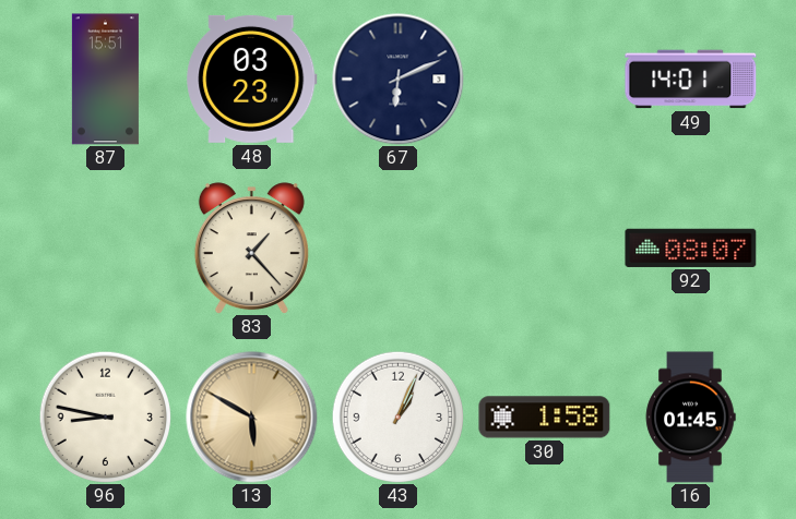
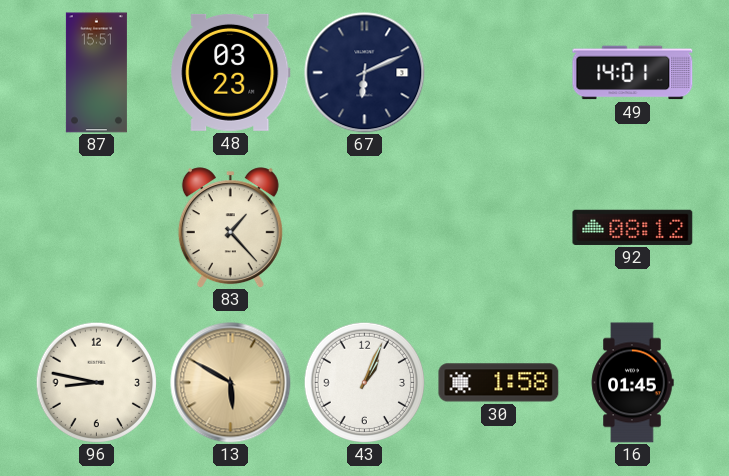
92: 08:07 -> 08:12
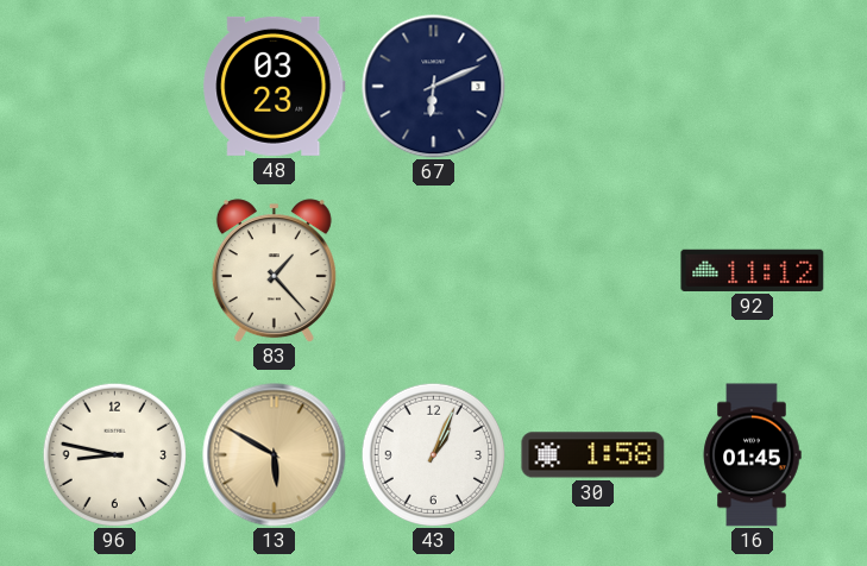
87: 15:51 -> none
49: 14:01 -> none
92: 08:12 -> 11:12
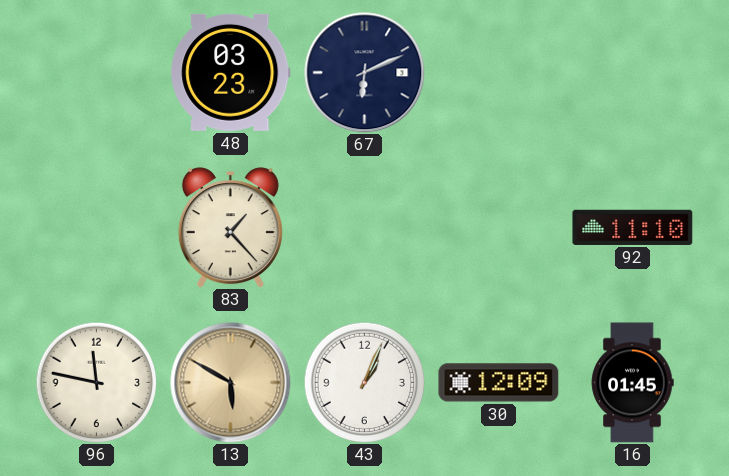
92: 11:12 -> 11:10
96: 8:47 -> 11:47
30: 1:58 -> 12:09
